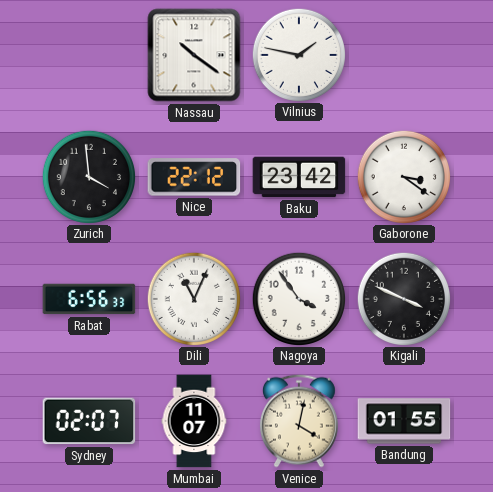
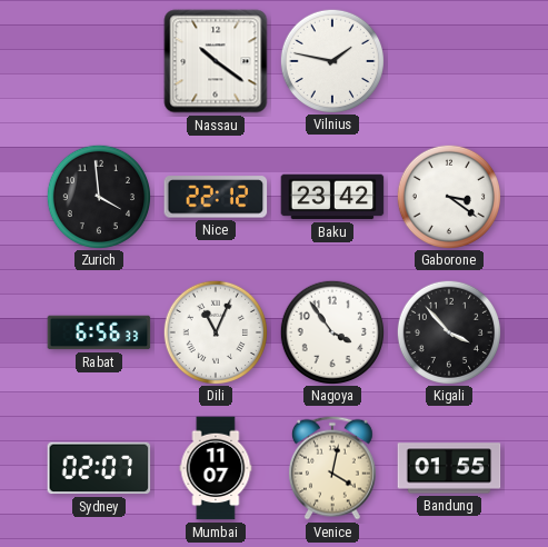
Kigali: 3:49 -> 3:53
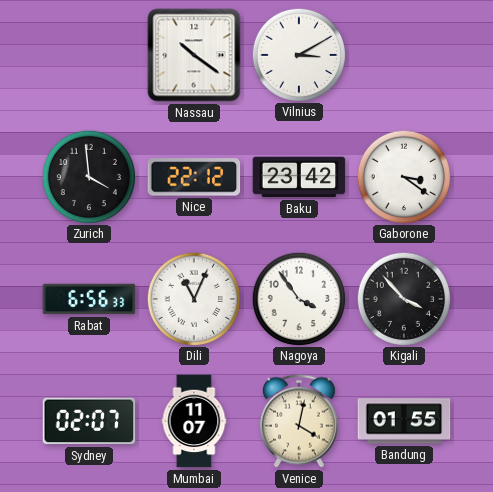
Vilnius: 1:47 -> 3:10
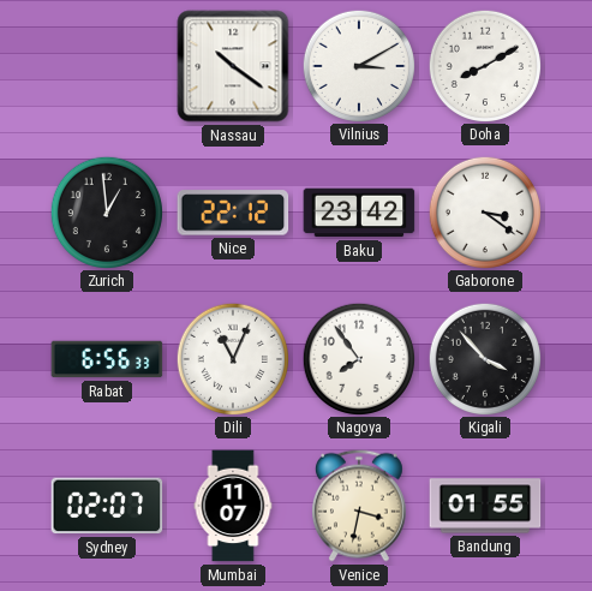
Doha: none -> 8:10
Zurich: 3:59 -> 12:59
Nagoya: 3:54 -> 7:54
Venice: 4:02 -> 3:32
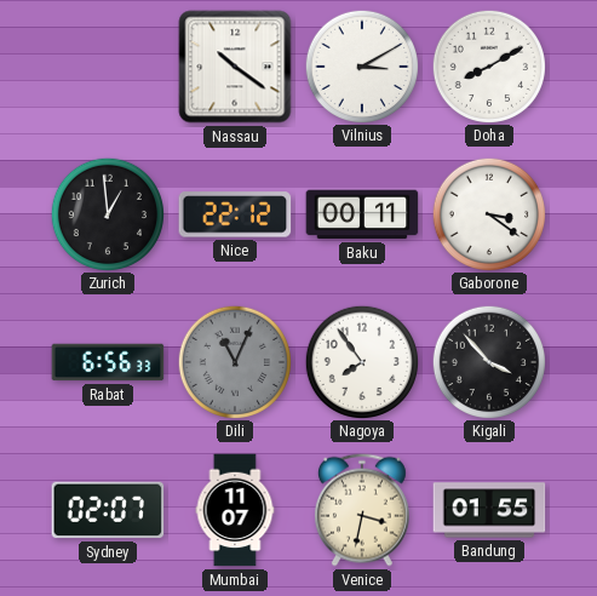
Baku: 23:42 -> 00:11
Dili dial: white -> grey
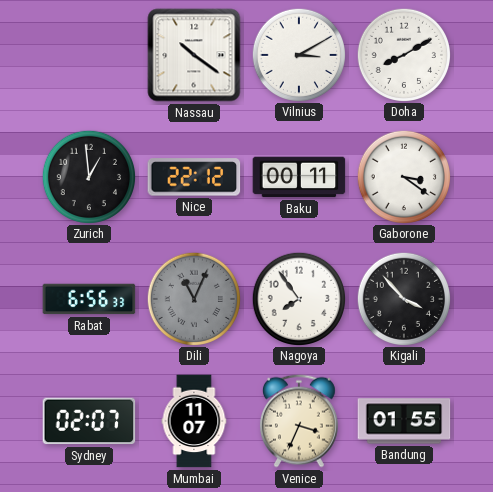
Venice: 3:32 -> 3:34
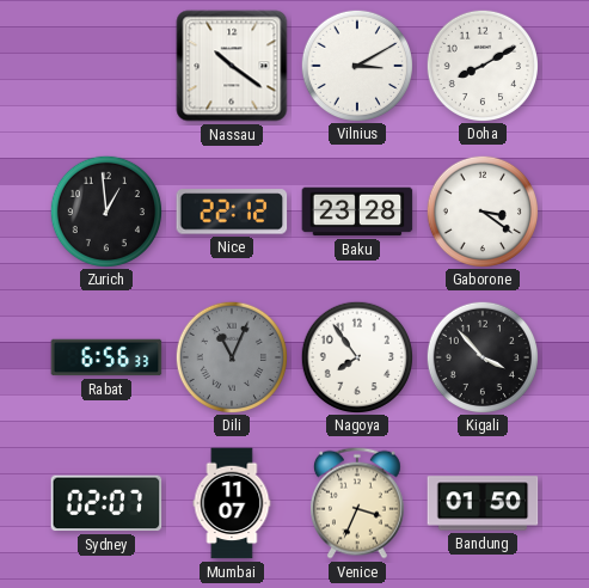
Baku: 00:11 -> 23:28
Bandung: 01:55 -> 01:50
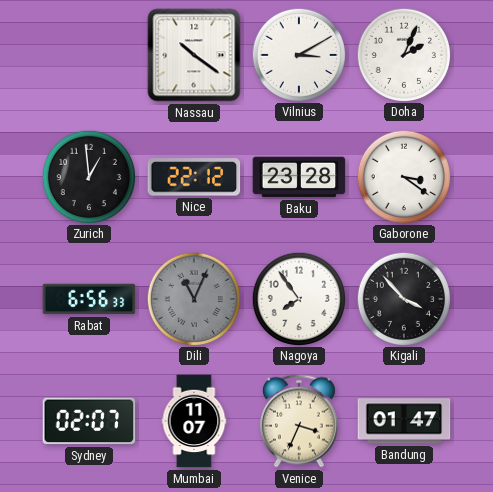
Doha: 8:10 -> 2:04
Bandung: 01:50 -> 01:47
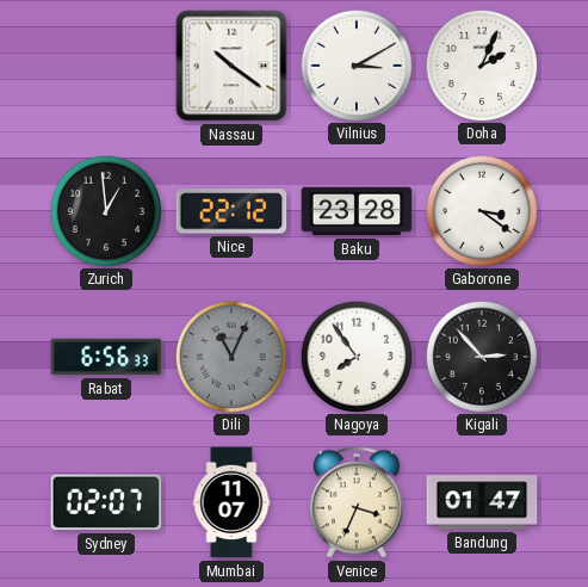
Kigali: 3:53 -> 2:53
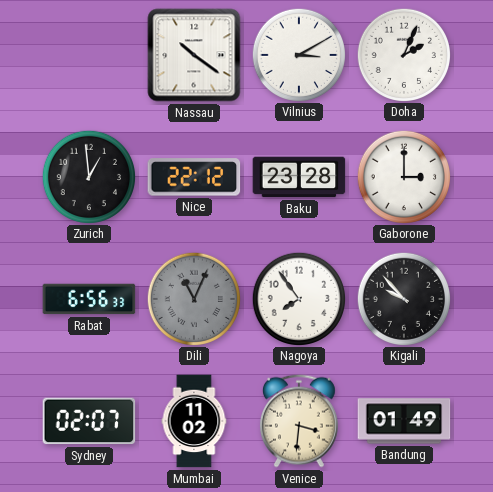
Gaborone: 3:21 -> 3:00
Kigali: 2:53 -> 9:53
Mumbai: 11:07 -> 11:02
Venice: 3:34 -> 3:31
Bandung: 01:47 -> 01:49
